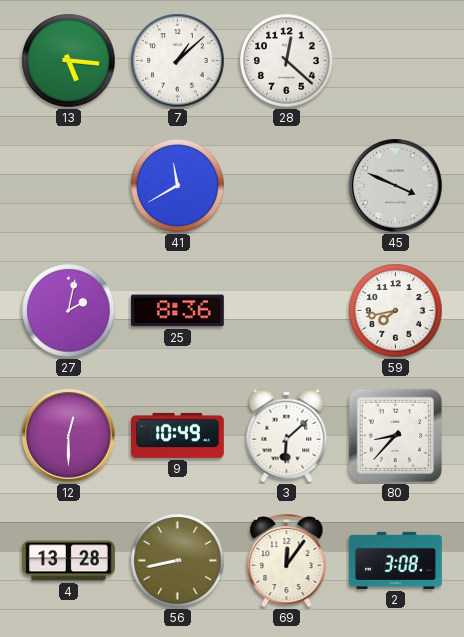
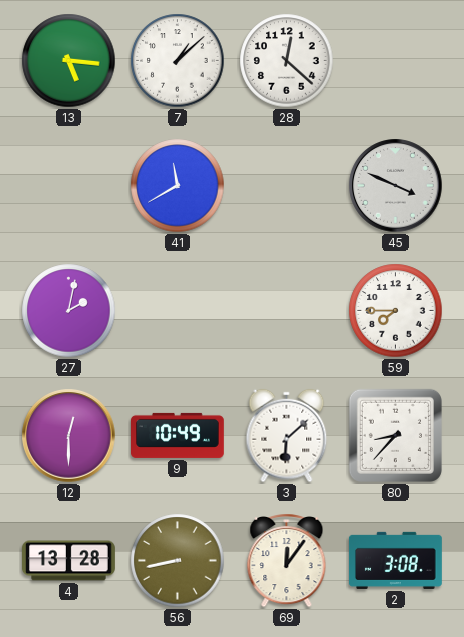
25: 8:36 -> none
59: 7:43 -> 7:45
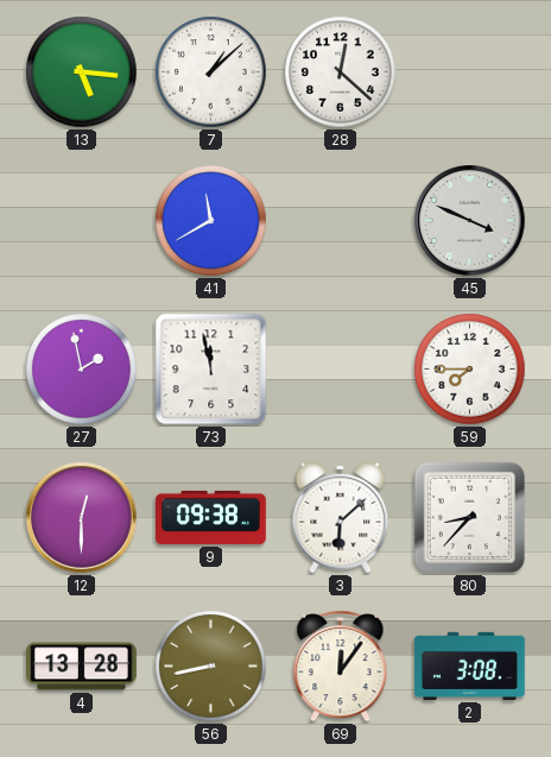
27: 2:02 -> 1:58
73: none -> 11:58
9: 10:49 -> 09:38
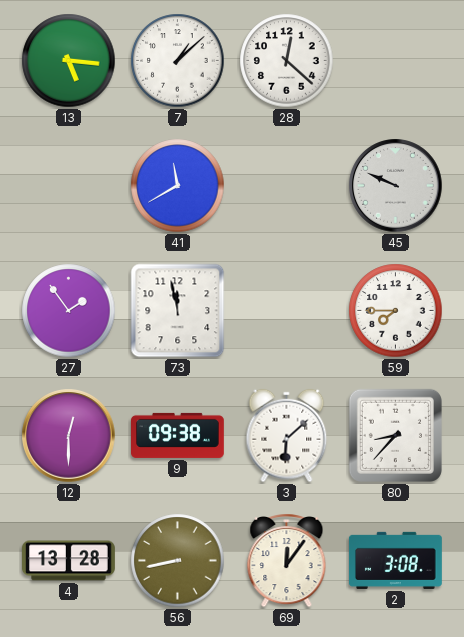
45: 3:49 -> 9:49
27: 1:58 -> 1:54
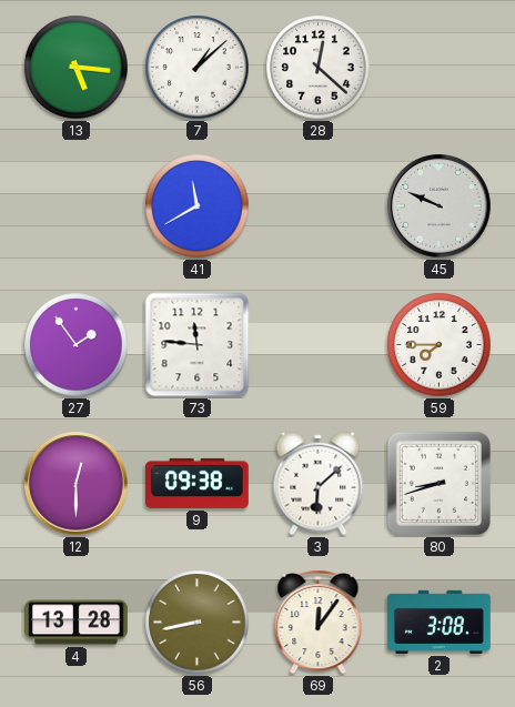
73: 11:58 -> 11:46
80: 8:37 -> 8:42
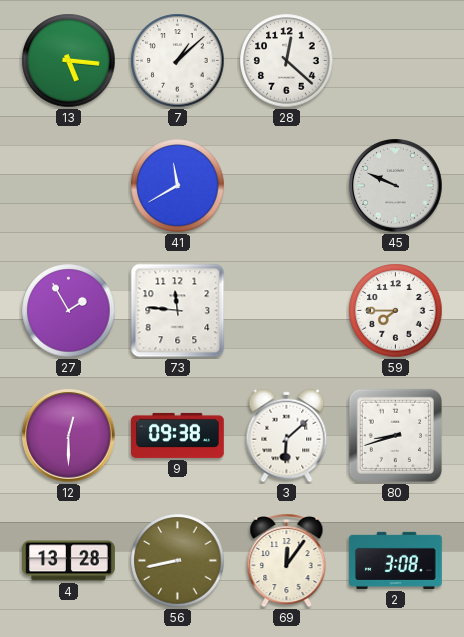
27: 1:54 -> 1:55
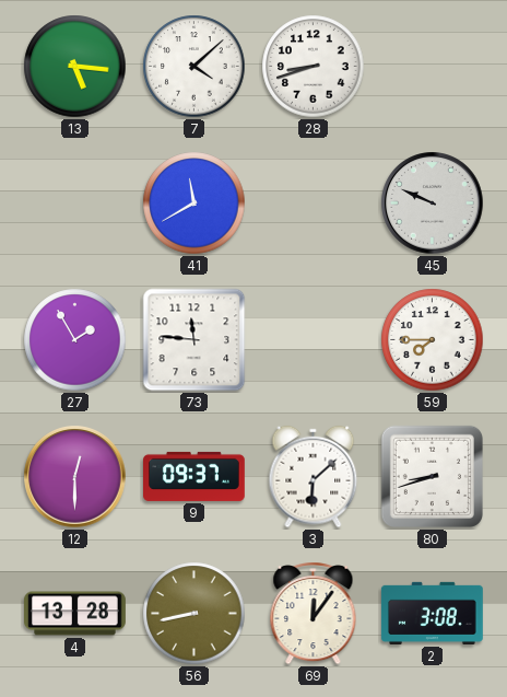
7: 1:08 -> 4:08
28: 12:22 -> 8:42
9: 09:38 -> 09:37
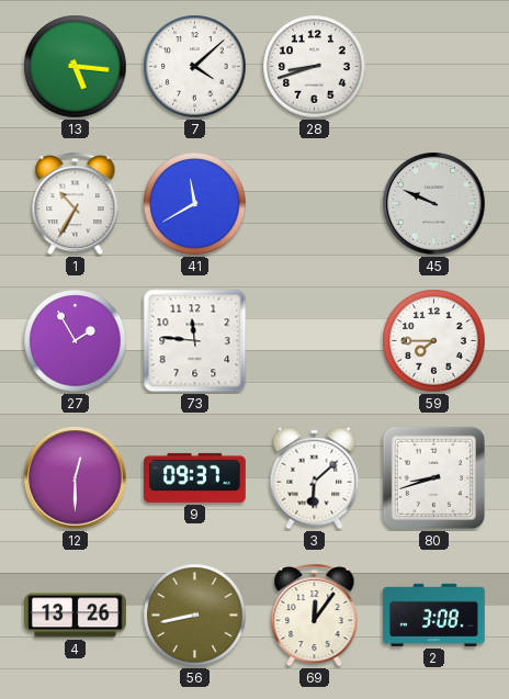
1: none -> 10:35
4: 13:28 -> 13:26
